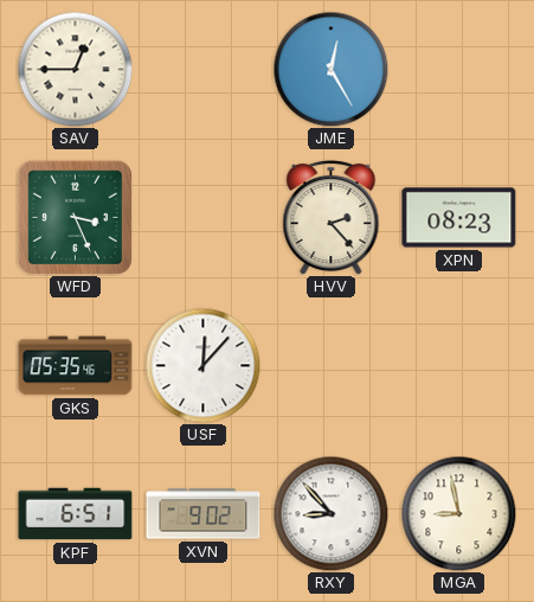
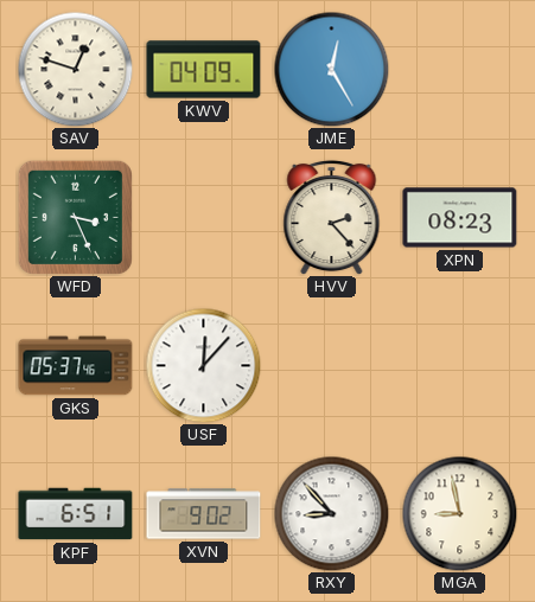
SAV: 12:45 -> 12:48
KWV: none -> 04:09
GKS: 05:35 -> 05:37
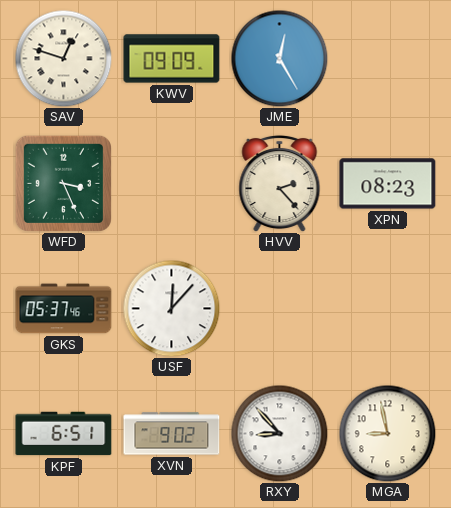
KWV: 04:09 -> 09:09
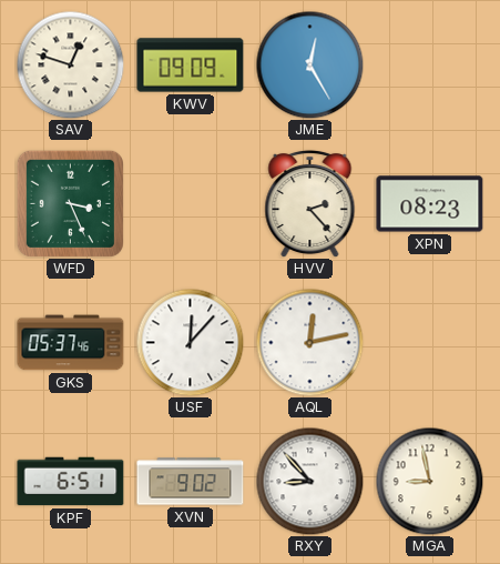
AQL: none -> 12:13
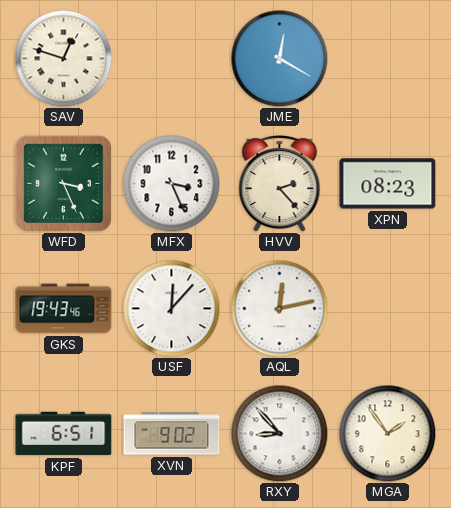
KWV: 09:09 -> none
JME: 12:25 -> 12:20
MFX: none -> 3:26
GKS: 05:37 -> 19:43
MGA: 8:58 -> 1:54
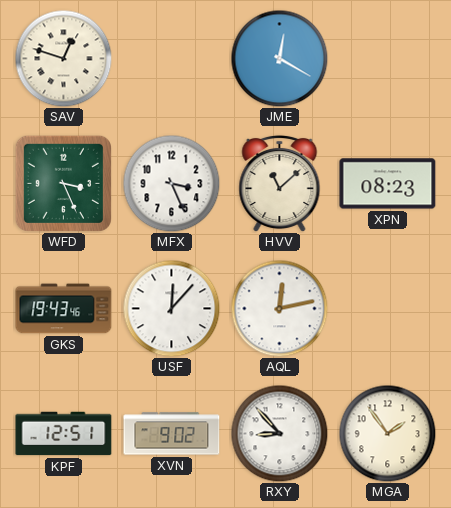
HVV: 2:23 -> 11:08
KPF: 6:51 -> 12:51
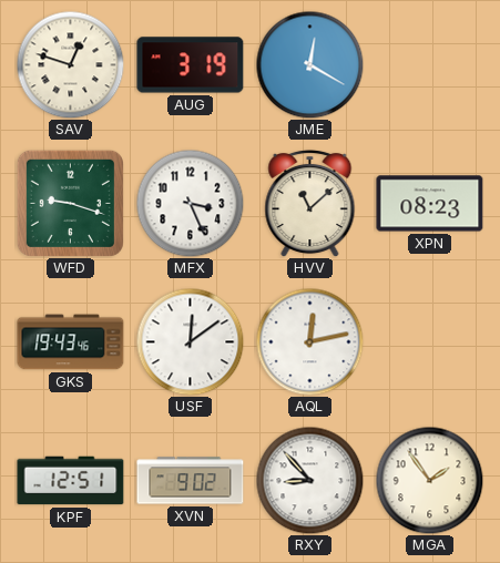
AUG: none -> 3:19
WFD: 3:26 -> 9:18
USF: 12:07 -> 12:09
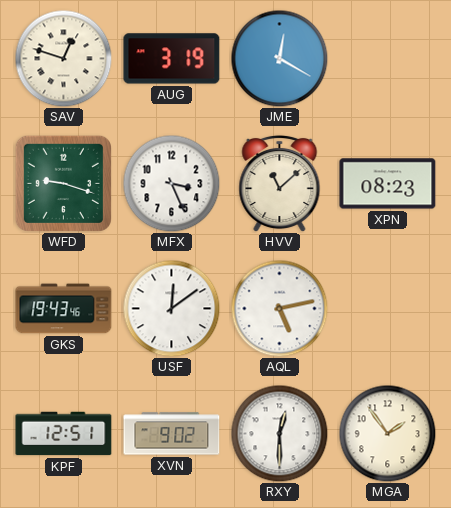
AQL: 12:13 -> 5:13
RXY: 8:53 -> 12:30
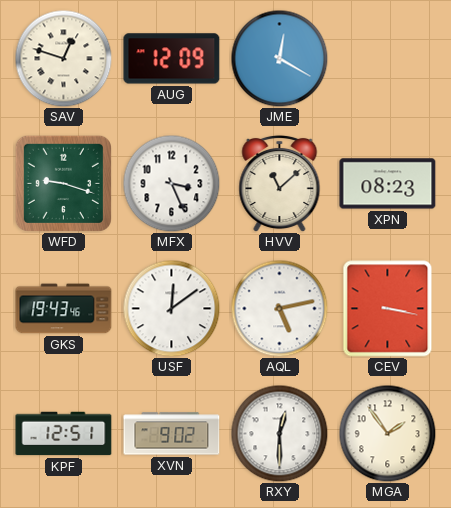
AUG: 3:19 -> 12:09
CEV: none -> 3:17
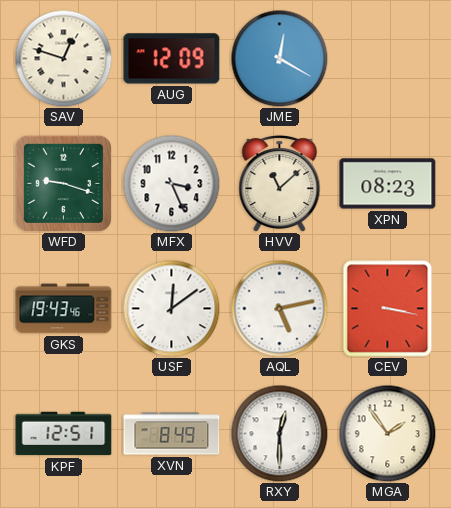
XVN: 9:02 -> 8:49
